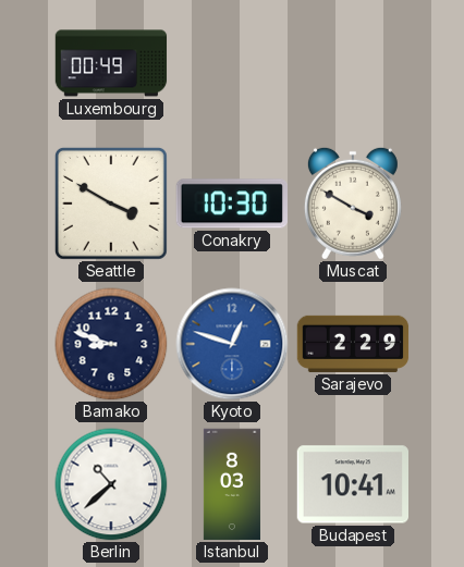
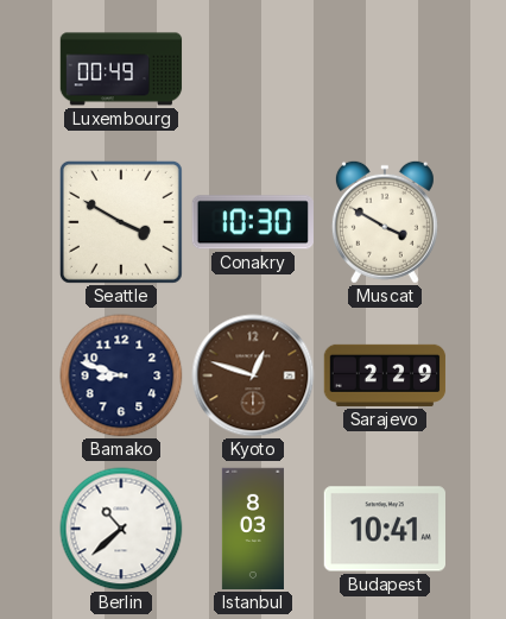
Kyoto dial: blue -> brown
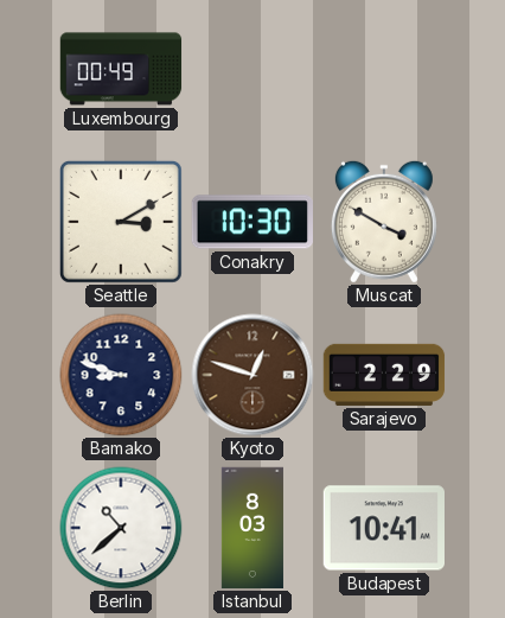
Seattle: 3:50 -> 3:10
